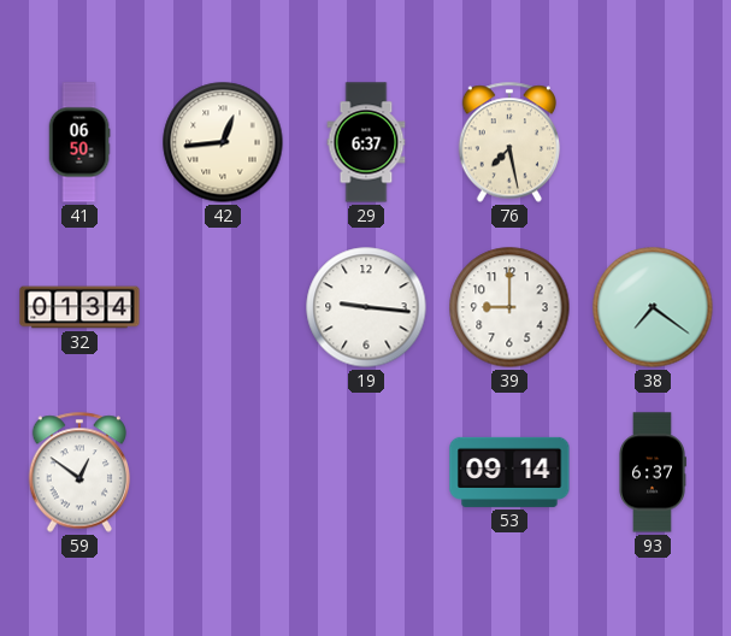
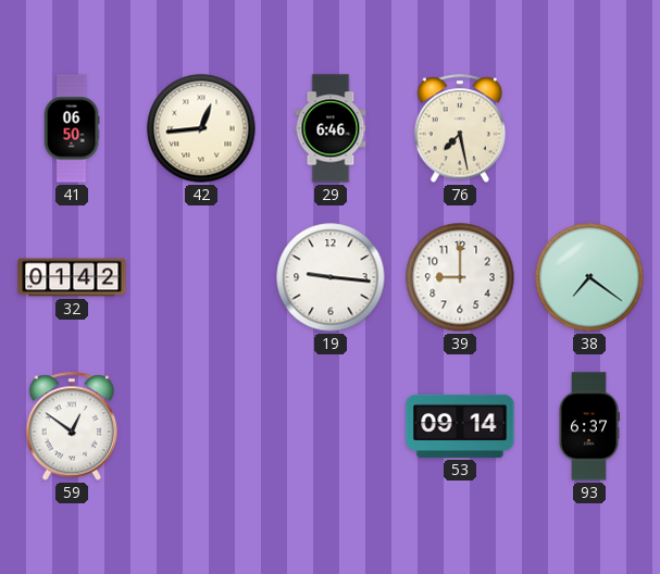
29: 6:37 -> 6:46
32: 01:34 -> 01:42
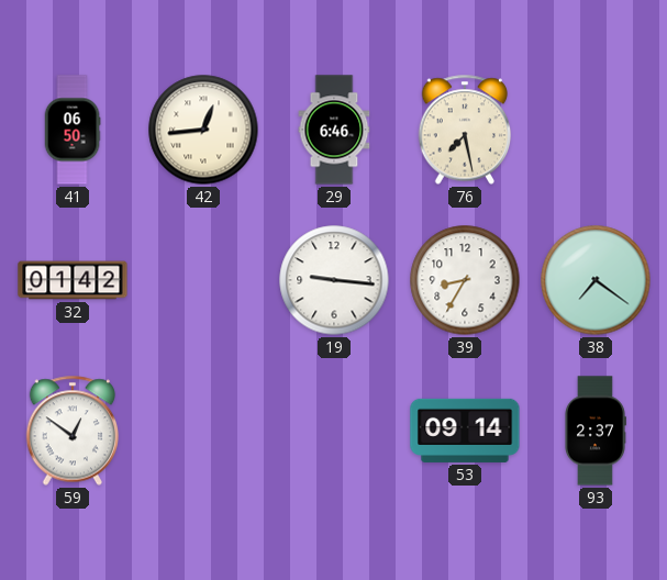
39: 9:00 -> 8:35
93: 6:37 -> 2:37
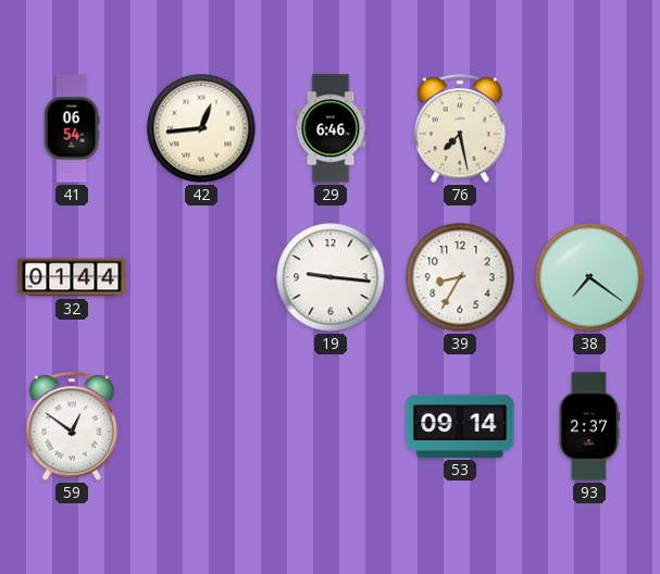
41: 06:50 -> 06:54
32: 01:42 -> 01:44
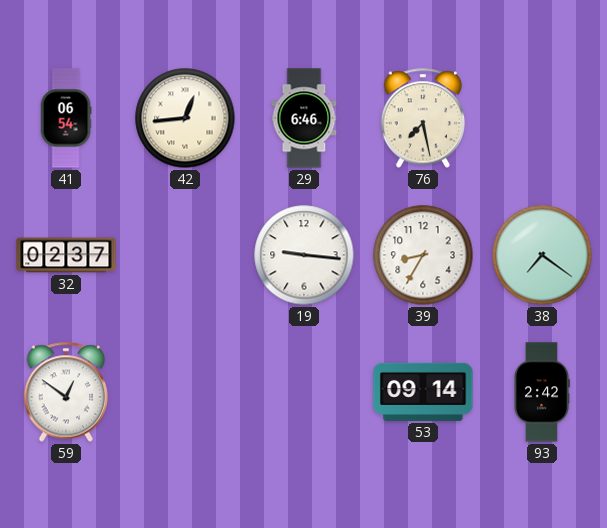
32: 01:44 -> 02:37
93: 2:37 -> 2:42
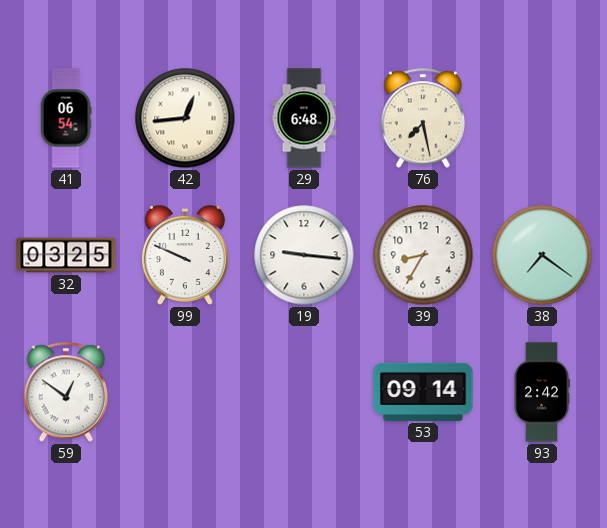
29: 6:46 -> 6:48
32: 02:37 -> 03:25
99: none -> 9:49
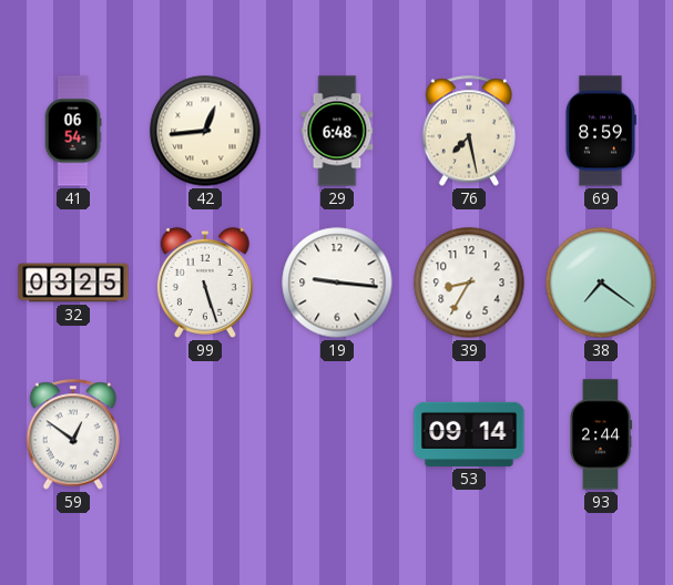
69: none -> 8:59
99: 9:49 -> 5:27
93: 2:42 -> 2:44
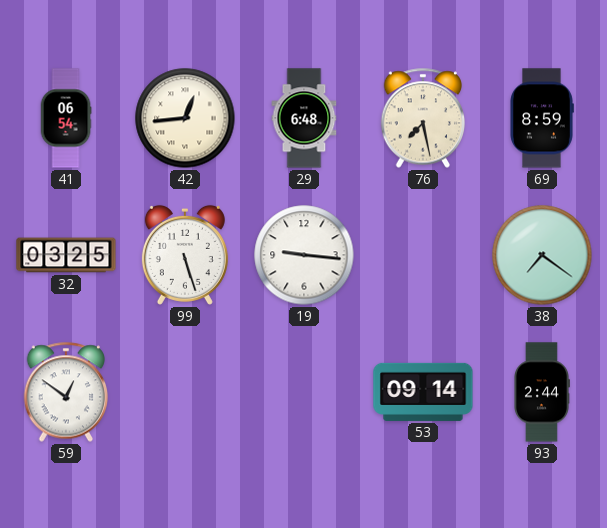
39: 8:35 -> none
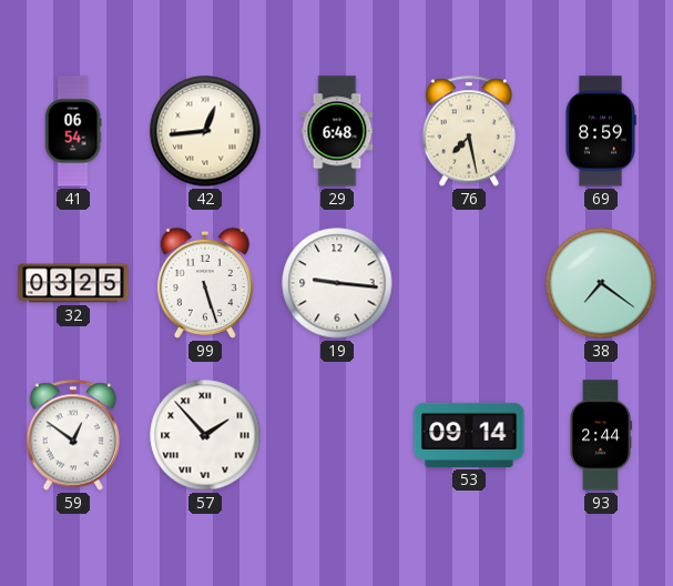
57: none -> 1:53
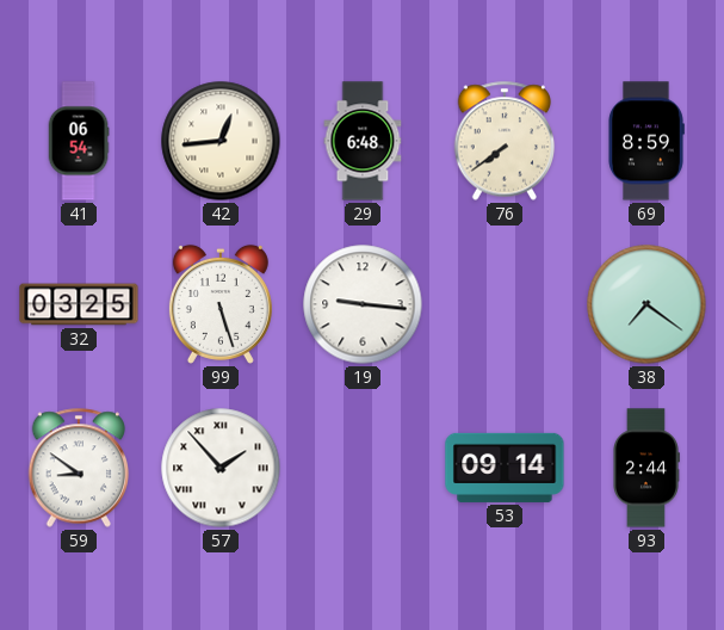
76: 7:28 -> 7:39
59: 12:51 -> 8:51
